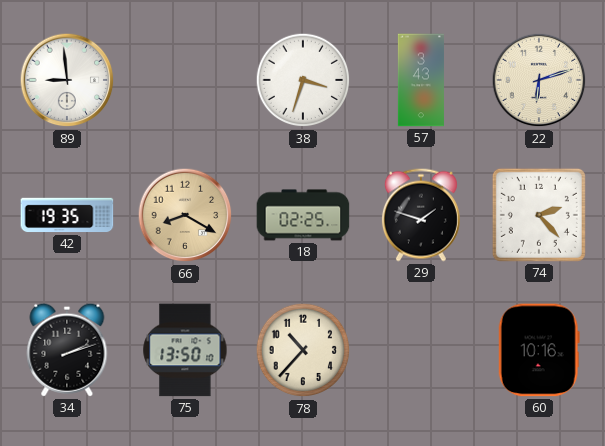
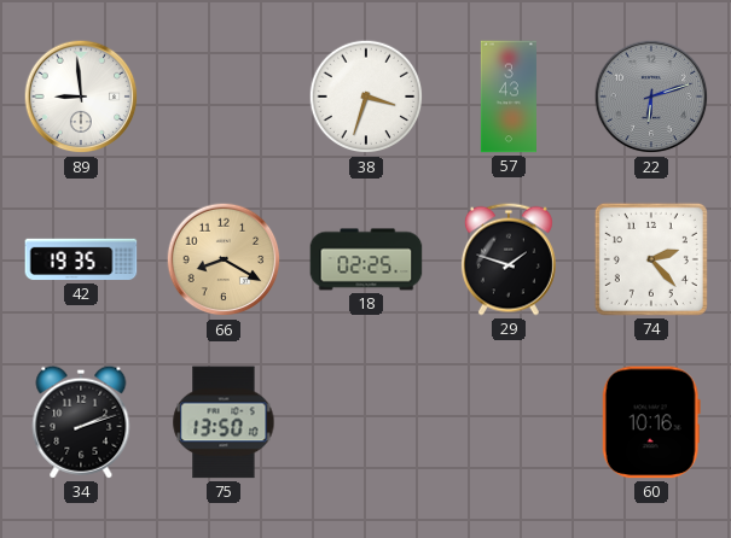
22 dial: cream -> grey
78: 10:37 -> none
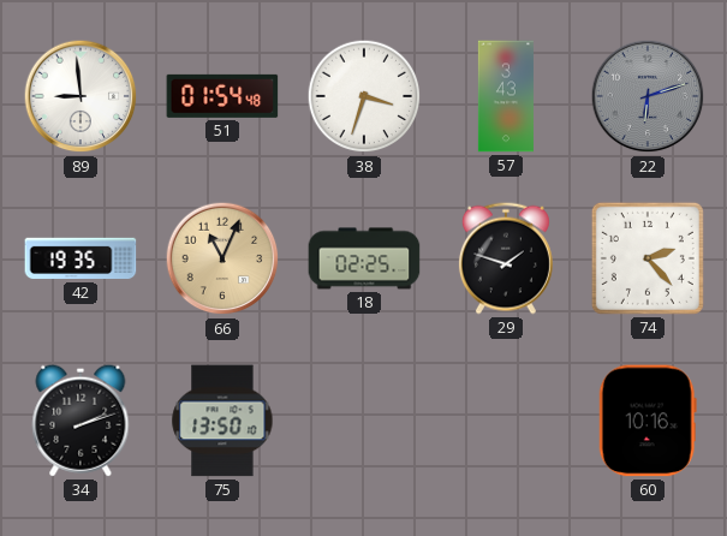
51: none -> 01:54
66: 8:20 -> 11:04
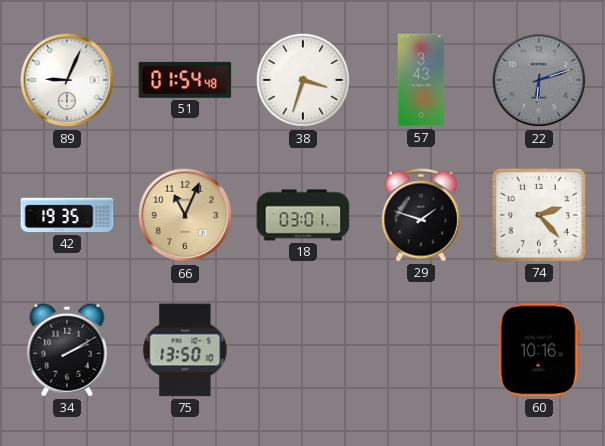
89: 8:59 -> 9:04
18: 02:25 -> 03:01
34: 2:12 -> 2:10
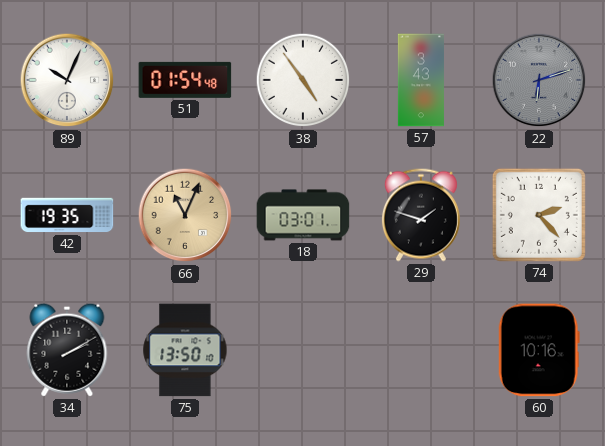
89: 9:04 -> 10:04
38: 3:33 -> 4:54
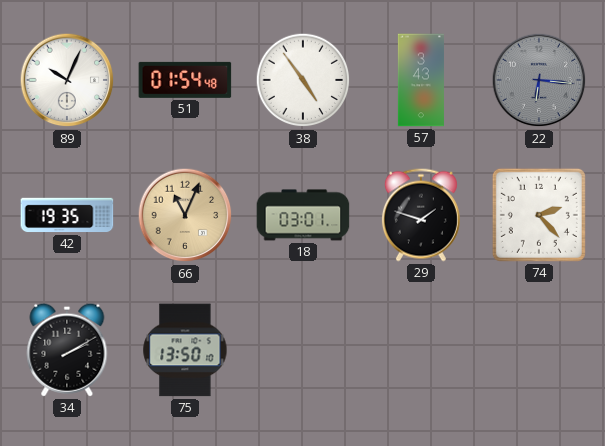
22: 6:12 -> 6:16
60: 10:16 -> none
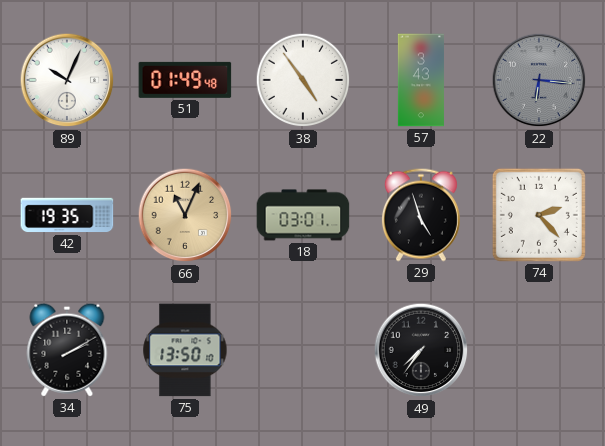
51: 01:54 -> 01:49
29: 1:48 -> 4:57
49: none -> 7:36
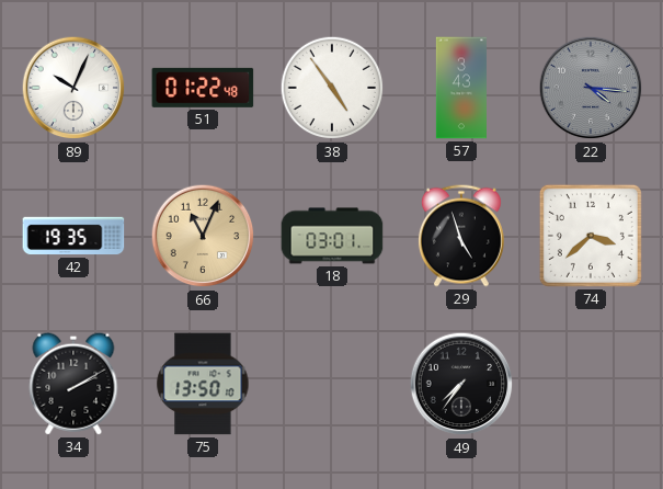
51: 01:49 -> 01:22
22: 6:16 -> 4:16
74: 2:23 -> 3:38
